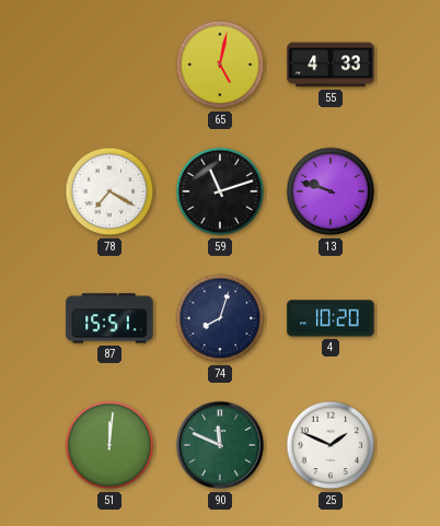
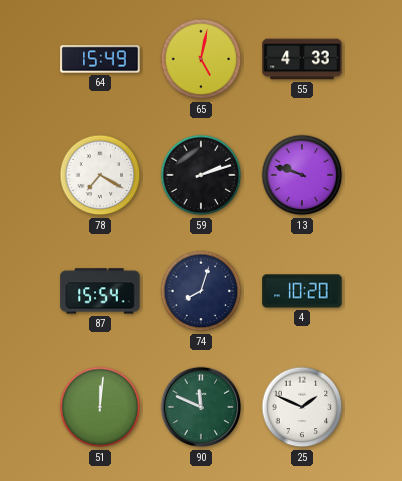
64: none -> 15:49
59: 11:12 -> 2:12
87: 15:51 -> 15:54
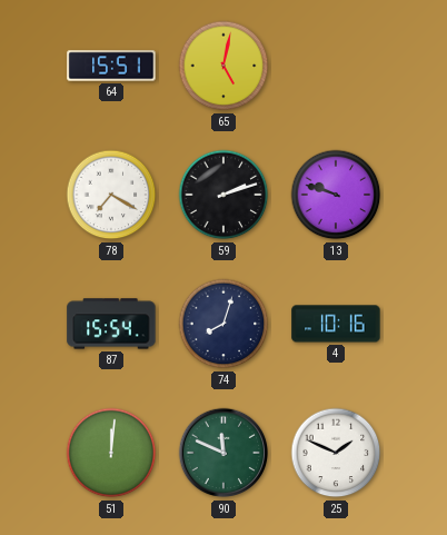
64: 15:49 -> 15:51
55: 4:33 -> none
4: 10:20 -> 10:16
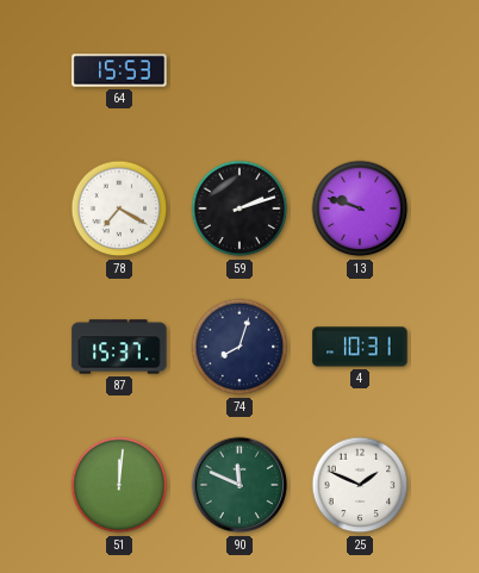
64: 15:51 -> 15:53
65: 5:02 -> none
87: 15:54 -> 15:37
4: 10:16 -> 10:31
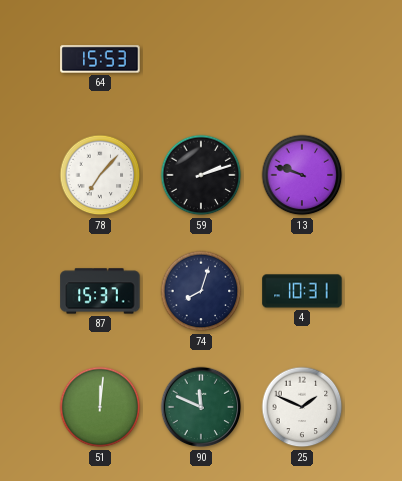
78: 7:20 -> 7:07
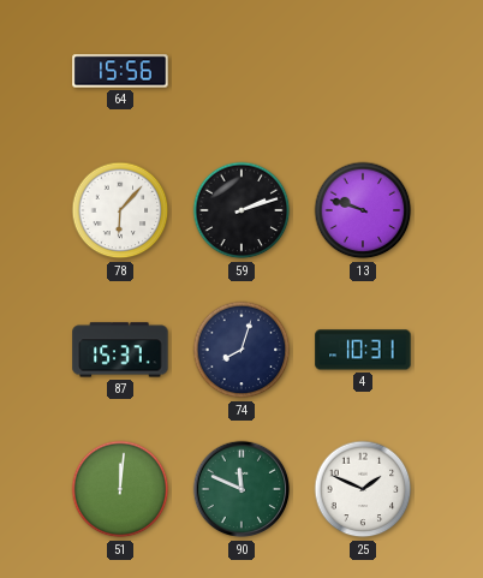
64: 15:53 -> 15:56
78: 7:07 -> 6:07
